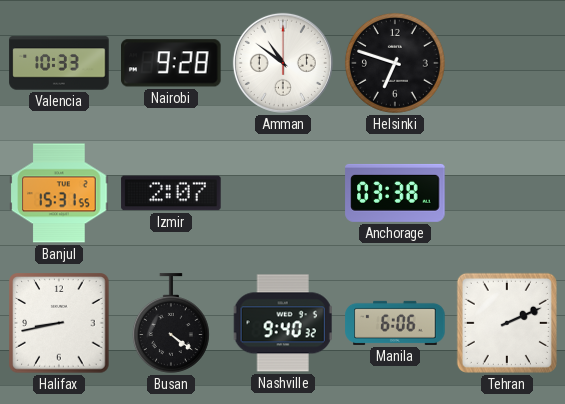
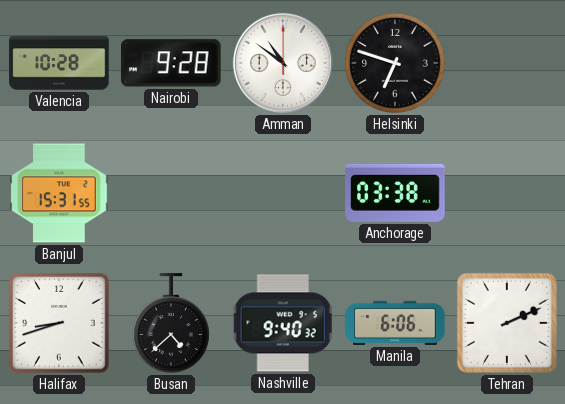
Valencia: 10:33 -> 10:28
Izmir: 2:07 -> none
Halifax: 8:43 -> 8:42
Busan: 4:21 -> 4:38
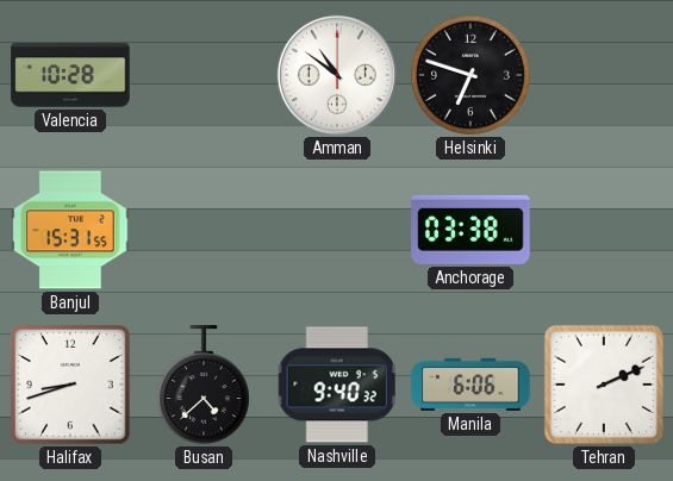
Nairobi: 9:28 -> none
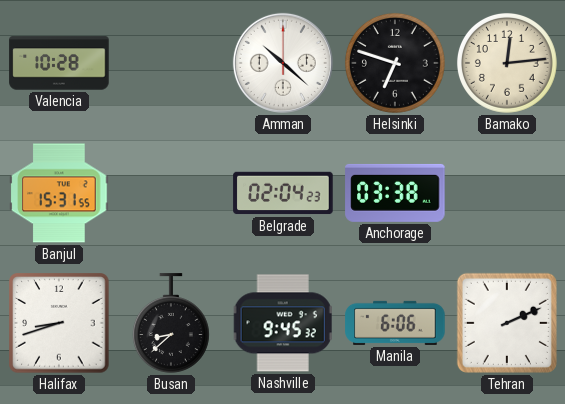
Amman: 10:51 -> 10:22
Bamako: none -> 12:14
Belgrade: none -> 02:04
Busan: 4:38 -> 8:38
Nashville: 9:40 -> 9:45
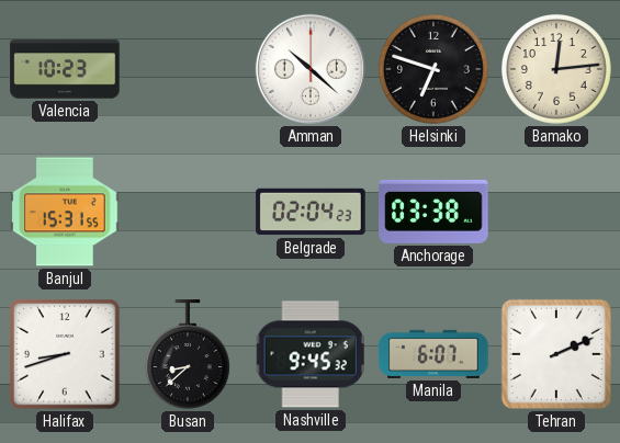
Valencia: 10:28 -> 10:23
Manila: 6:06 -> 6:07
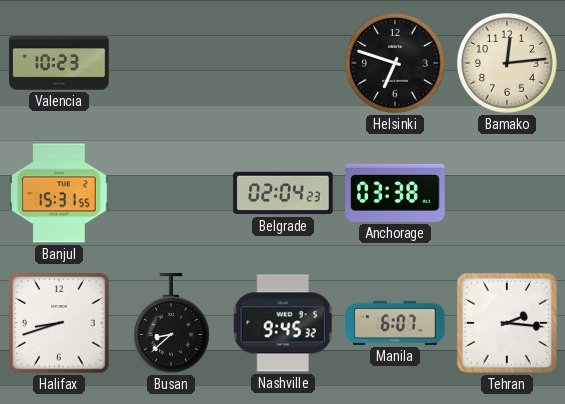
Amman: 10:22 -> none
Tehran: 2:11 -> 2:16
